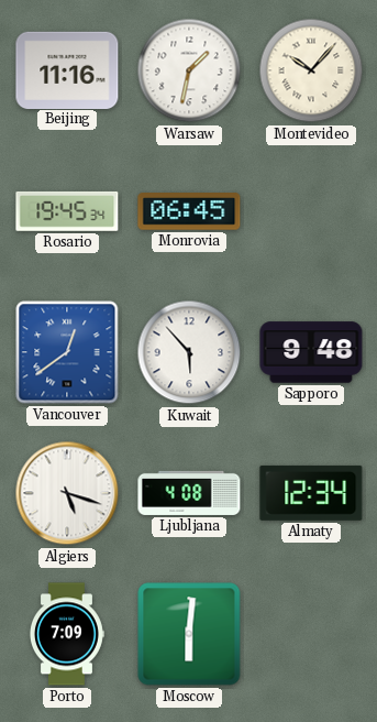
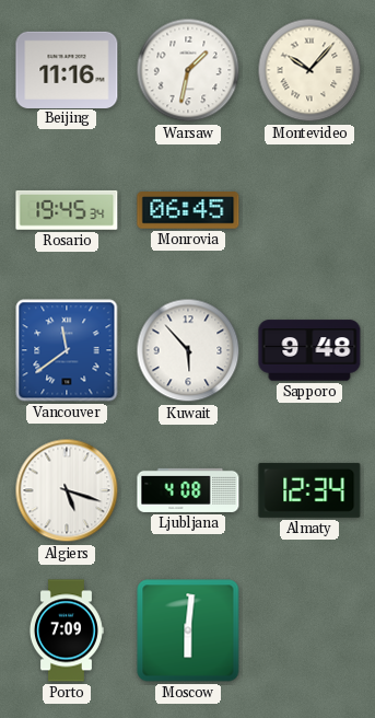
Vancouver: 12:39 -> 11:39
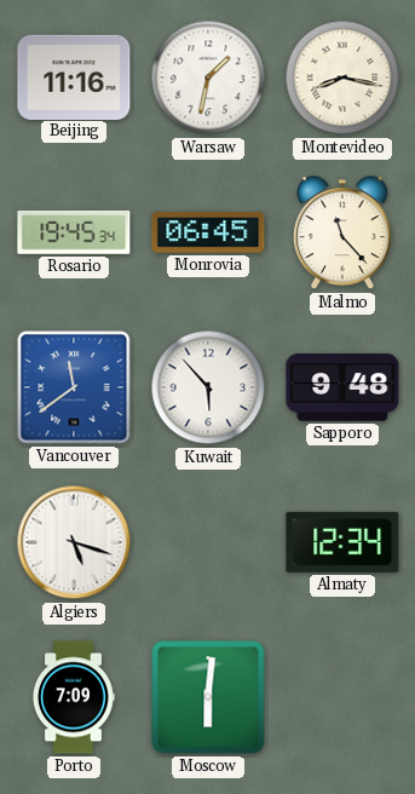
Montevideo: 10:07 -> 8:17
Malmo: none -> 11:23
Ljubljana: 4:08 -> none
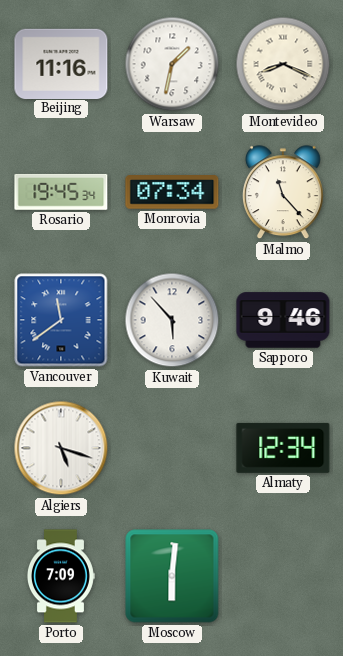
Montevideo: 8:17 -> 8:19
Monrovia: 06:45 -> 07:34
Sapporo: 9:48 -> 9:46
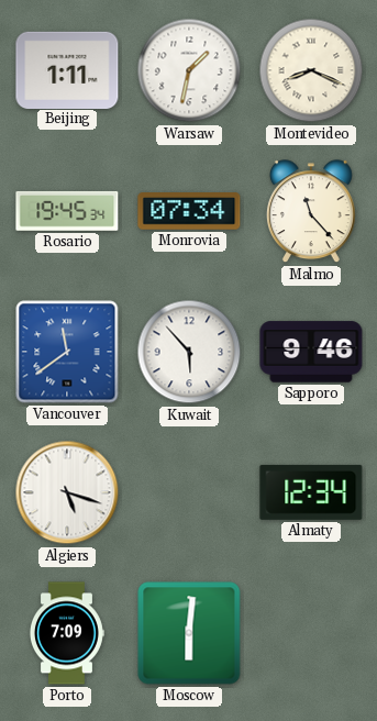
Beijing: 11:16 -> 1:11
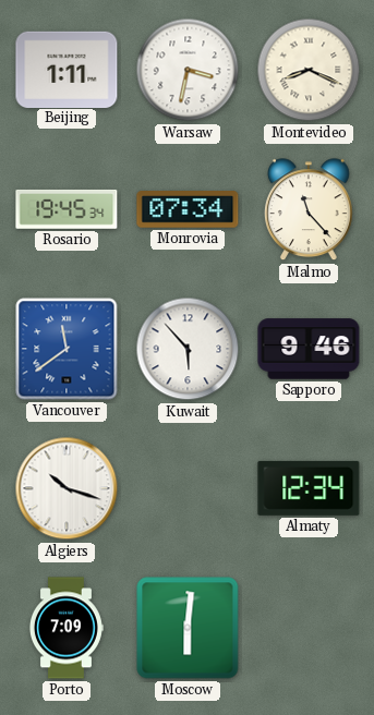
Warsaw: 1:32 -> 3:32
Algiers: 5:18 -> 10:18
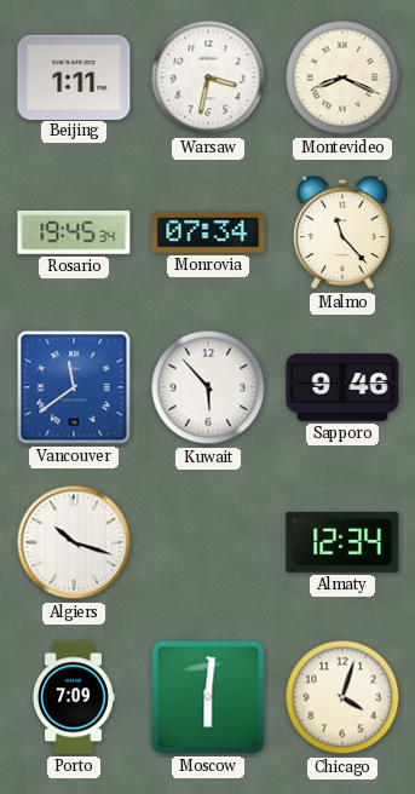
Chicago: none -> 4:03
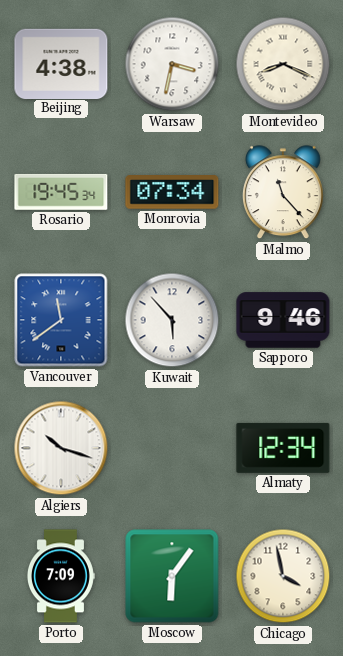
Beijing: 1:11 -> 4:38
Moscow: 6:01 -> 6:06
Chicago: 4:03 -> 3:58
